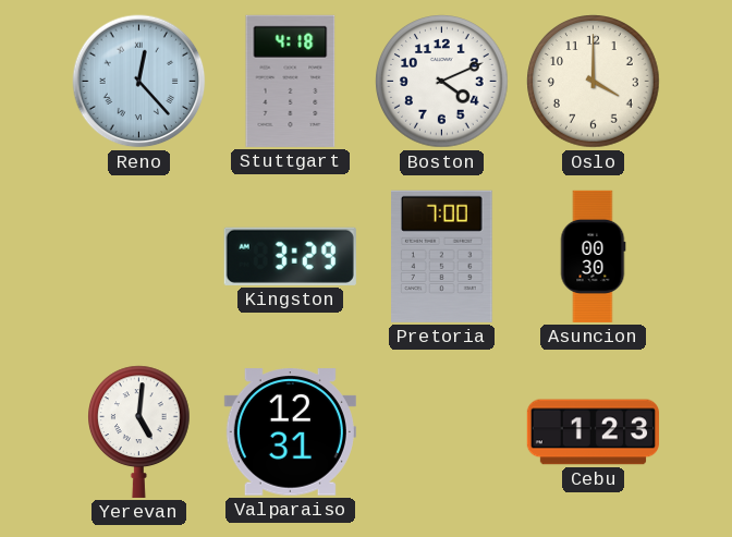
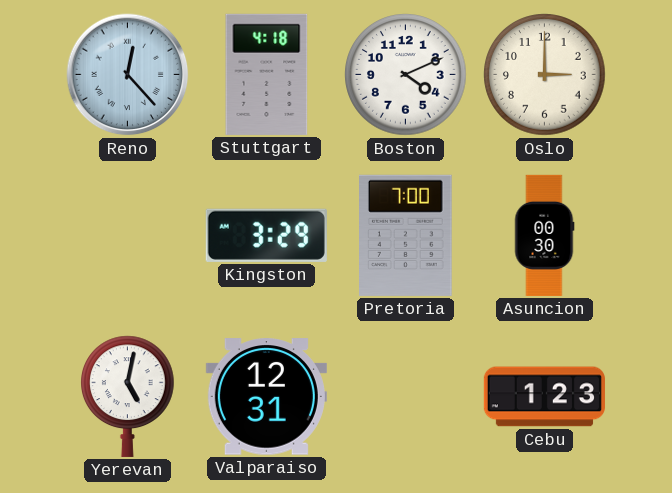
Oslo: 4:00 -> 3:00
Yerevan: 5:01 -> 5:02
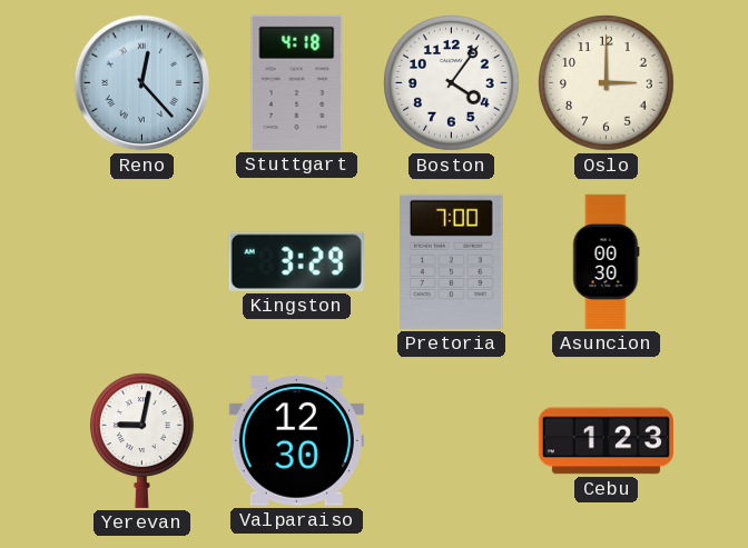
Boston: 4:11 -> 4:06
Yerevan: 5:02 -> 9:02
Valparaiso: 12:31 -> 12:30
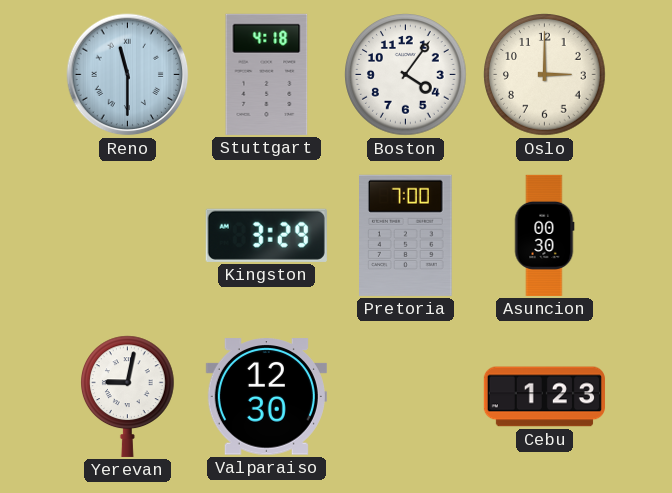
Reno: 12:23 -> 11:30
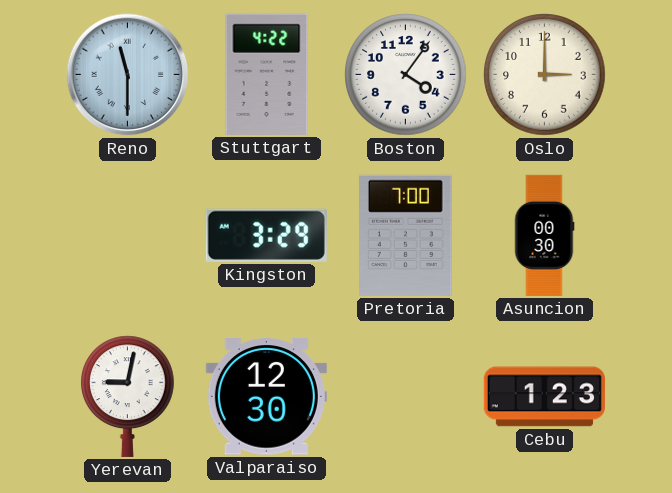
Stuttgart: 4:18 -> 4:22
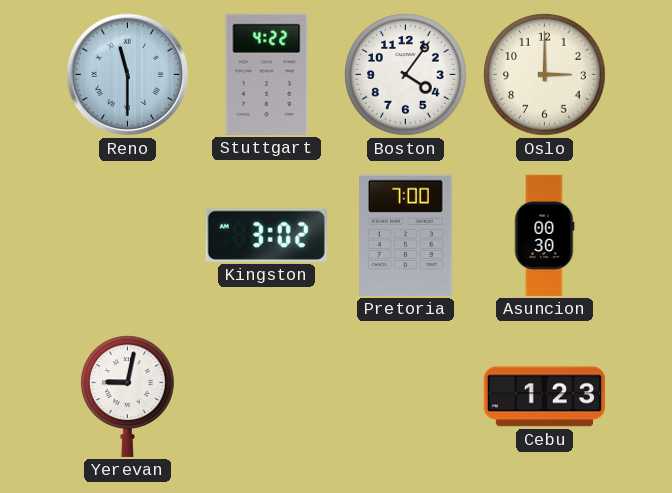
Kingston: 3:29 -> 3:02
Valparaiso: 12:30 -> none
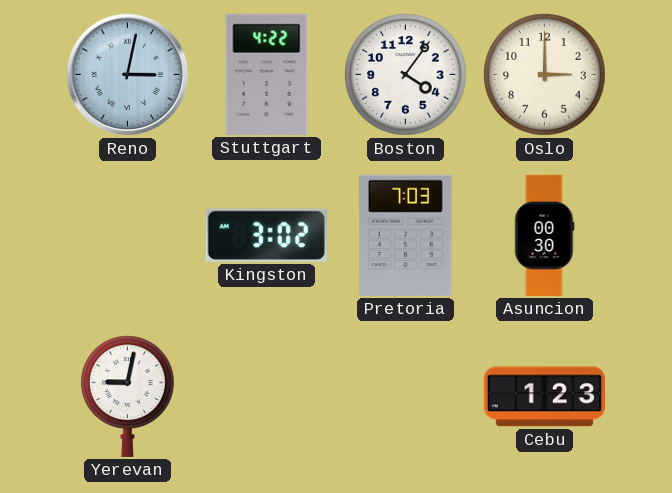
Reno: 11:30 -> 3:02
Pretoria: 7:00 -> 7:03
